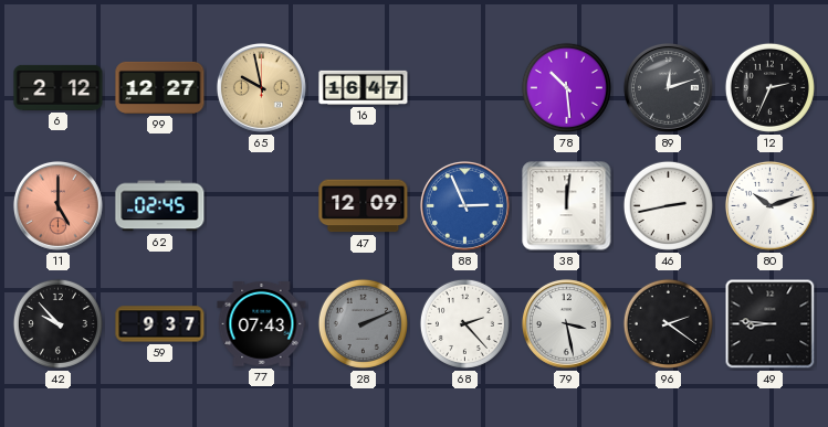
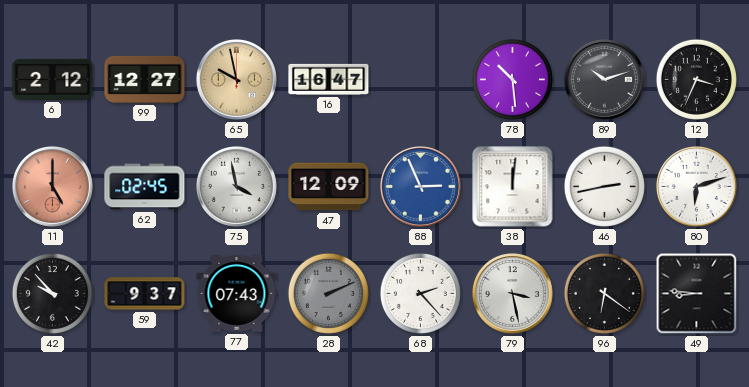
89: 12:12 -> 10:12
12: 2:34 -> 3:34
75: none -> 3:58
80: 10:12 -> 6:12
96: 2:21 -> 6:21
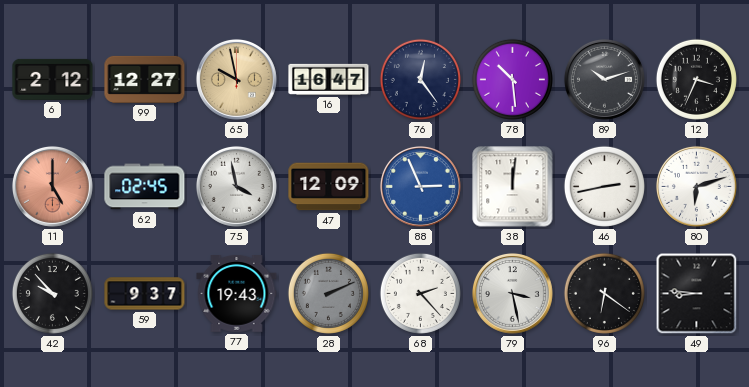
76: none -> 12:24
77: 07:43 -> 19:43
